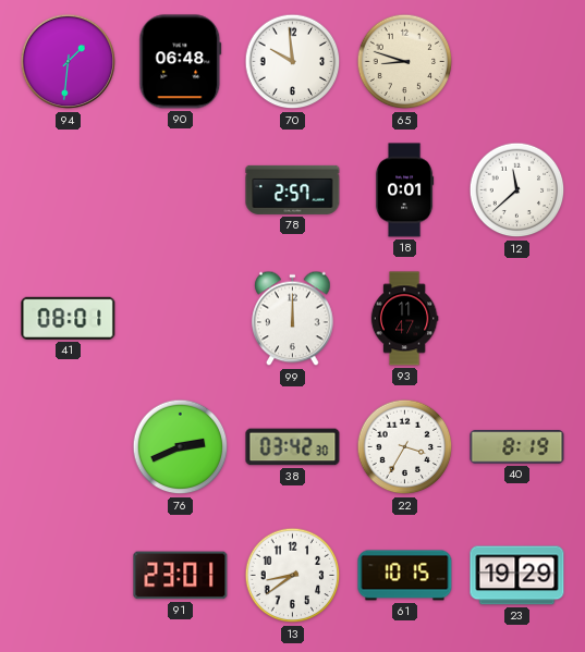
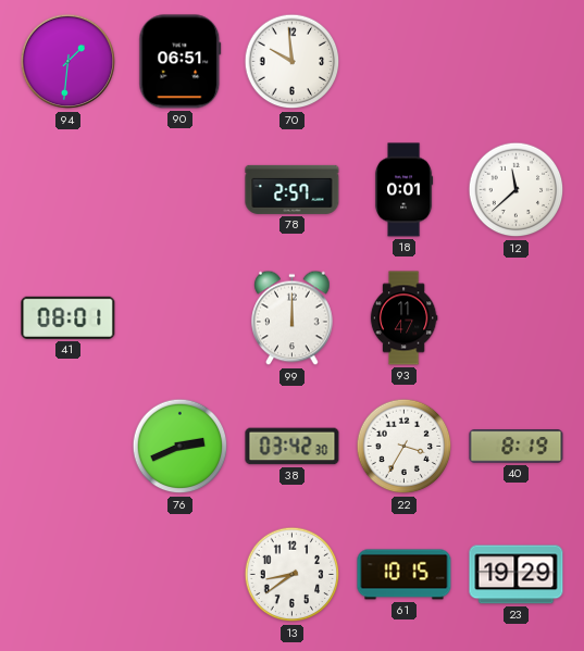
90: 06:48 -> 06:51
65: 8:48 -> none
91: 23:01 -> none
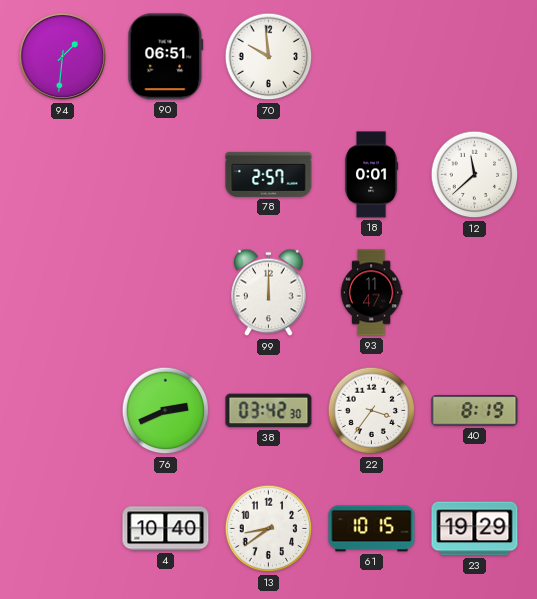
41: 08:01 -> none
22: 3:35 -> 3:36
4: none -> 10:40
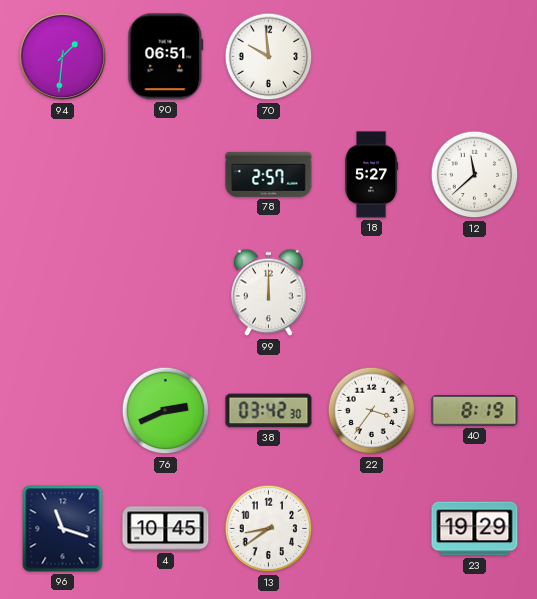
18: 0:01 -> 5:27
93: 11:47 -> none
96: none -> 11:18
4: 10:40 -> 10:45
61: 10:15 -> none
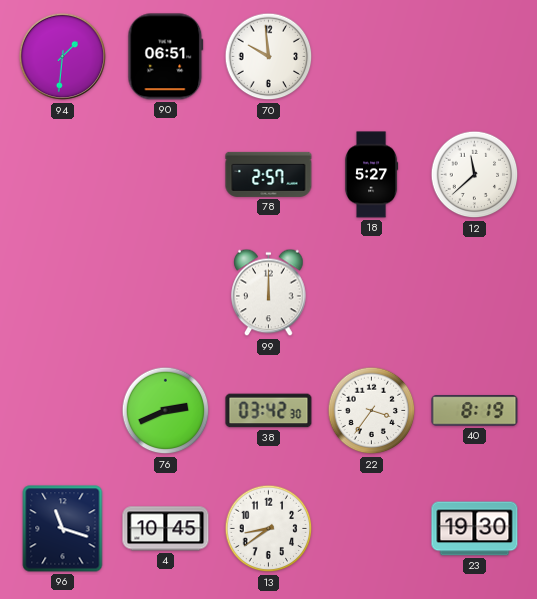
23: 19:29 -> 19:30
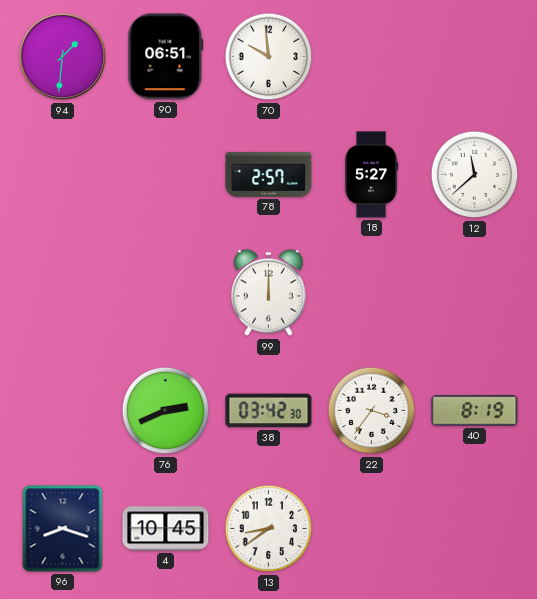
96: 11:18 -> 8:18
23: 19:30 -> none
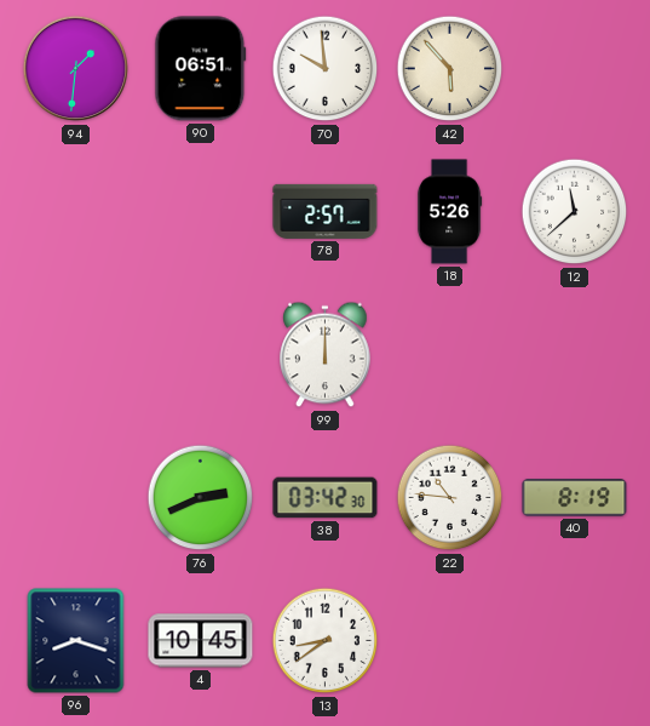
42: none -> 5:53
18: 5:27 -> 5:26
22: 3:36 -> 10:46
